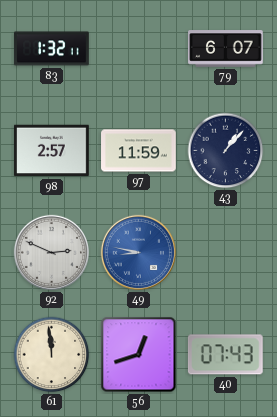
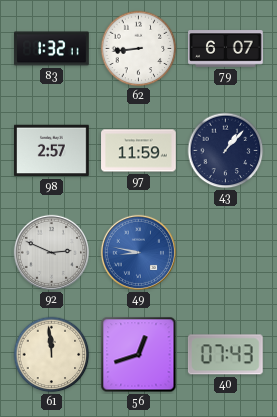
62: none -> 8:44
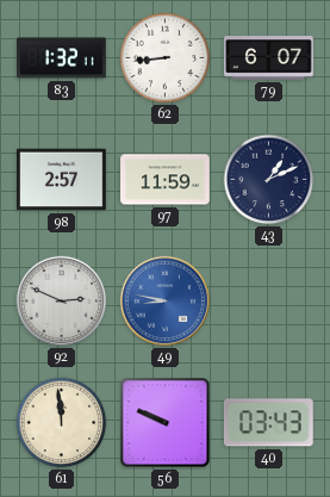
43: 1:07 -> 1:11
56: 12:42 -> 9:49
40: 07:43 -> 03:43
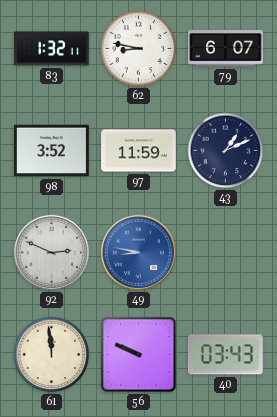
62: 8:44 -> 8:47
98: 2:57 -> 3:52
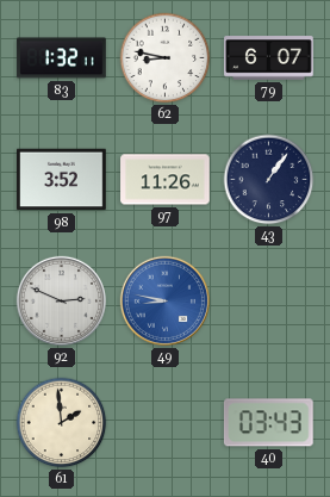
97: 11:59 -> 11:26
43: 1:11 -> 1:06
61: 11:59 -> 1:59
56: 9:49 -> none
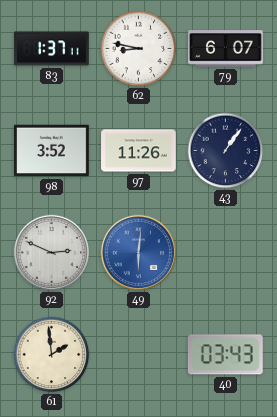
83: 1:32 -> 1:37
49: 8:47 -> 6:01
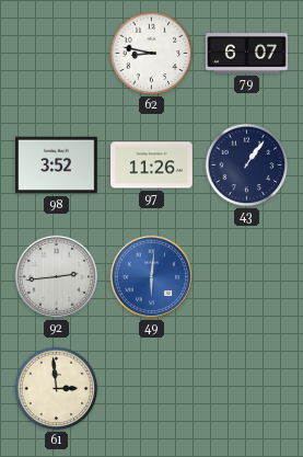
83: 1:37 -> none
92: 2:49 -> 2:44
61: 1:59 -> 2:59
40: 03:43 -> none
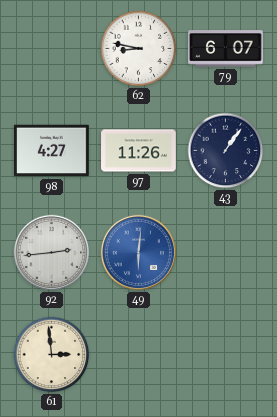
98: 3:52 -> 4:27
